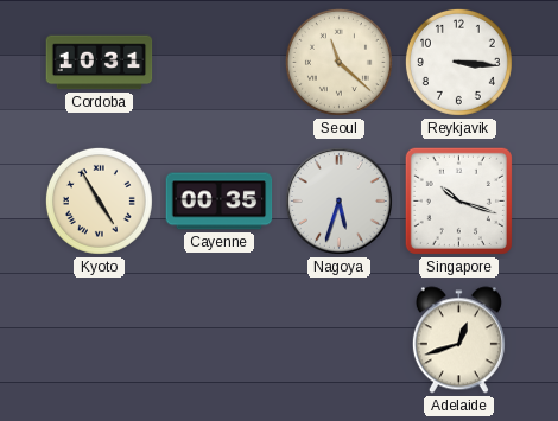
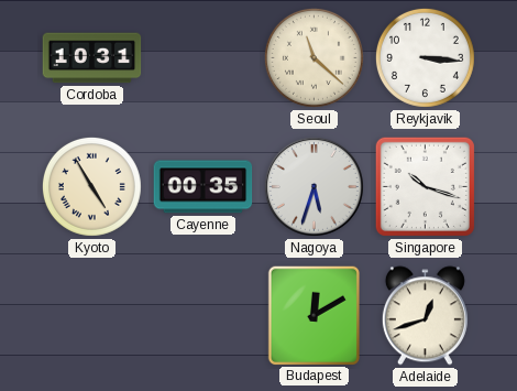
Budapest: none -> 12:10
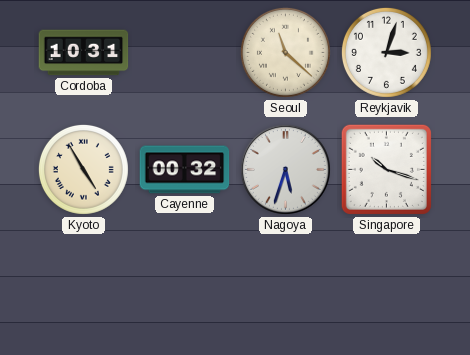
Reykjavik: 3:16 -> 3:03
Cayenne: 00:35 -> 00:32
Budapest: 12:10 -> none
Adelaide: 12:42 -> none
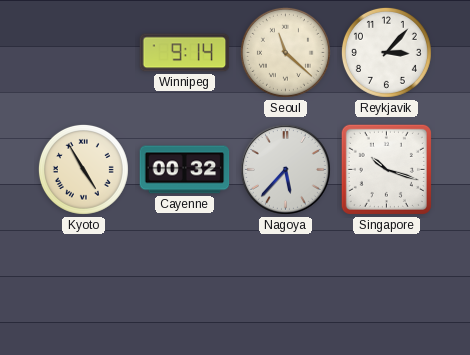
Cordoba: 10:31 -> none
Winnipeg: none -> 9:14
Reykjavik: 3:03 -> 3:07
Nagoya: 5:33 -> 5:37
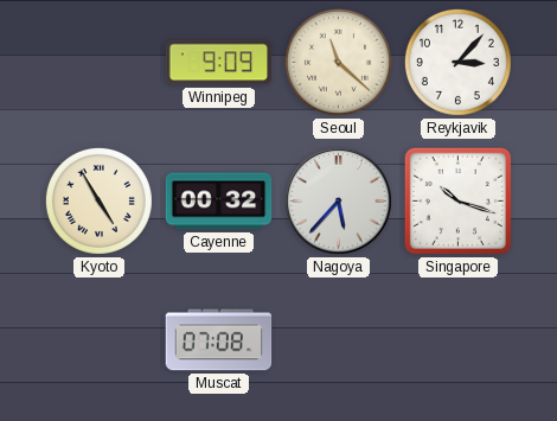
Winnipeg: 9:14 -> 9:09
Muscat: none -> 07:08
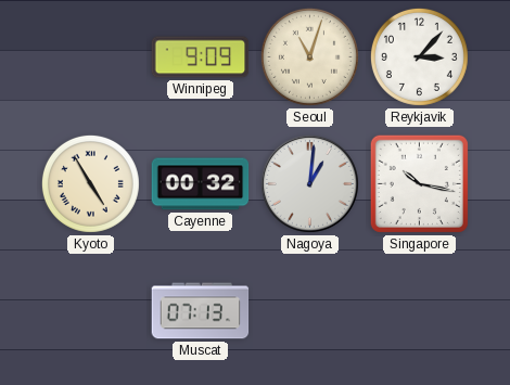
Seoul: 11:22 -> 11:03
Nagoya: 5:37 -> 1:01
Singapore: 10:18 -> 10:17
Muscat: 07:08 -> 07:13
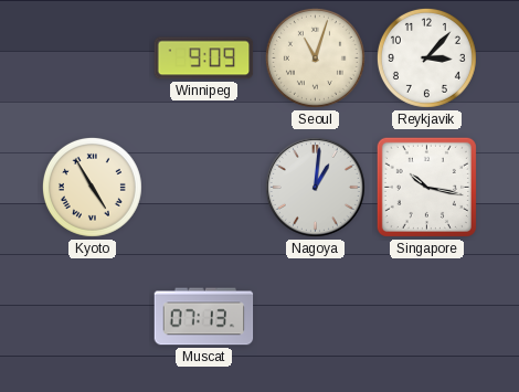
Cayenne: 00:32 -> none
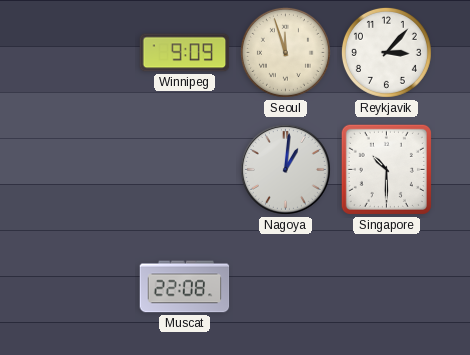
Seoul: 11:03 -> 11:57
Kyoto: 4:55 -> none
Singapore: 10:17 -> 10:30
Muscat: 07:13 -> 22:08
